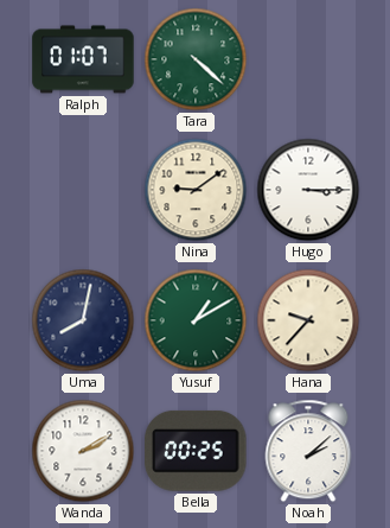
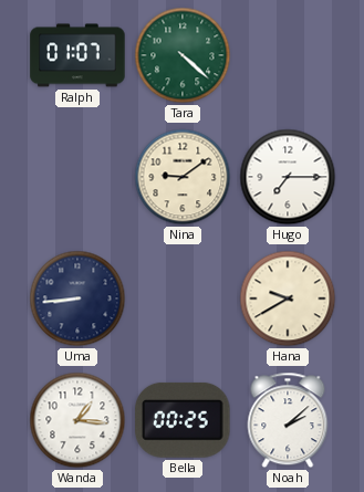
Hugo: 3:15 -> 7:15
Uma: 8:02 -> 8:44
Yusuf: 1:10 -> none
Hana: 9:37 -> 9:40
Wanda: 2:10 -> 1:16
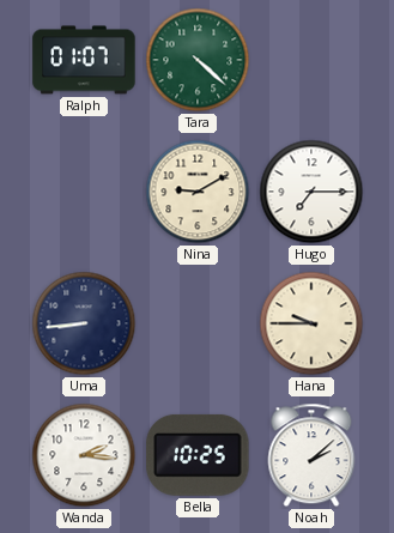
Nina: 9:09 -> 9:10
Hana: 9:40 -> 9:45
Wanda: 1:16 -> 2:16
Bella: 00:25 -> 10:25
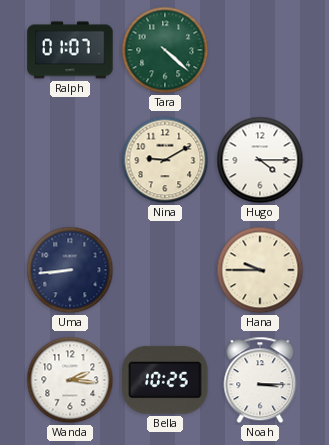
Hugo: 7:15 -> 4:15
Noah: 2:08 -> 3:15
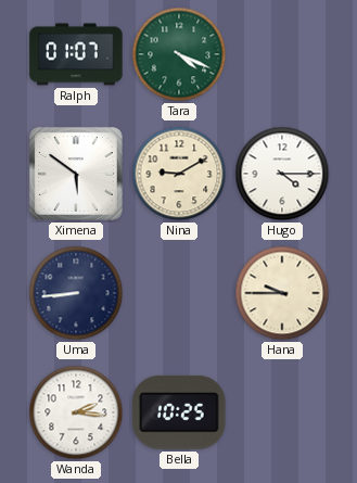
Tara: 4:22 -> 4:19
Ximena: none -> 5:51
Noah: 3:15 -> none
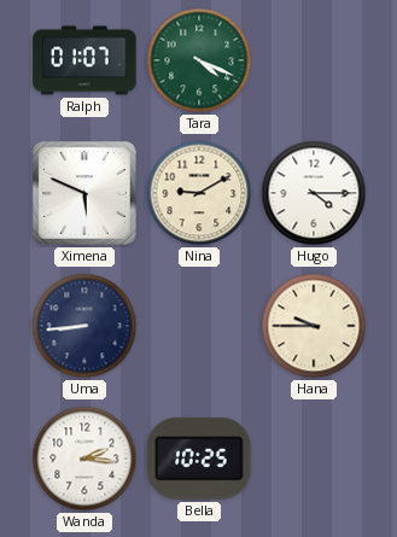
Ximena: 5:51 -> 5:49
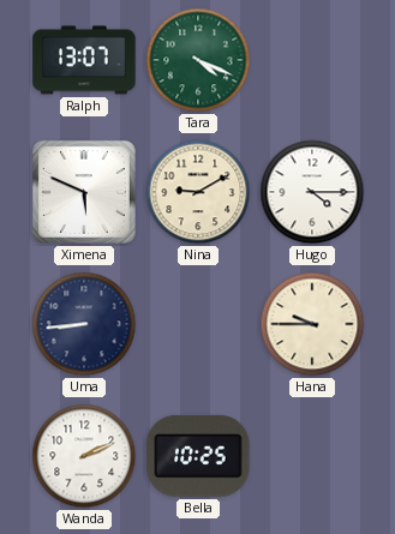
Ralph: 01:07 -> 13:07
Wanda: 2:16 -> 2:11
